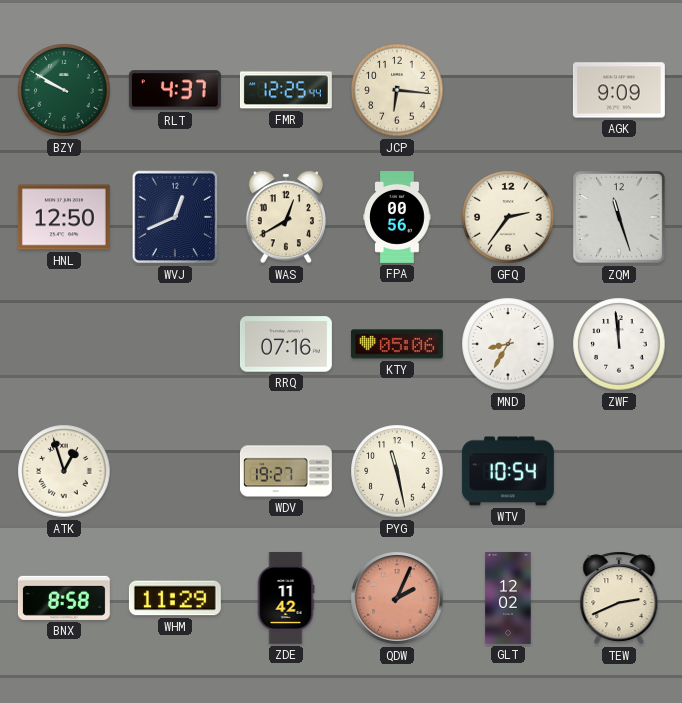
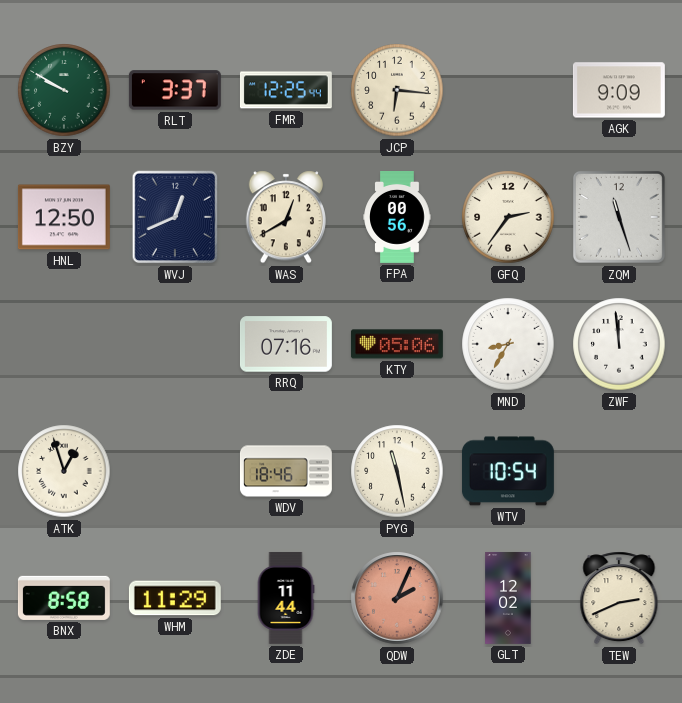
RLT: 4:37 -> 3:37
WDV: 19:27 -> 18:46
ZDE: 11:42 -> 11:44
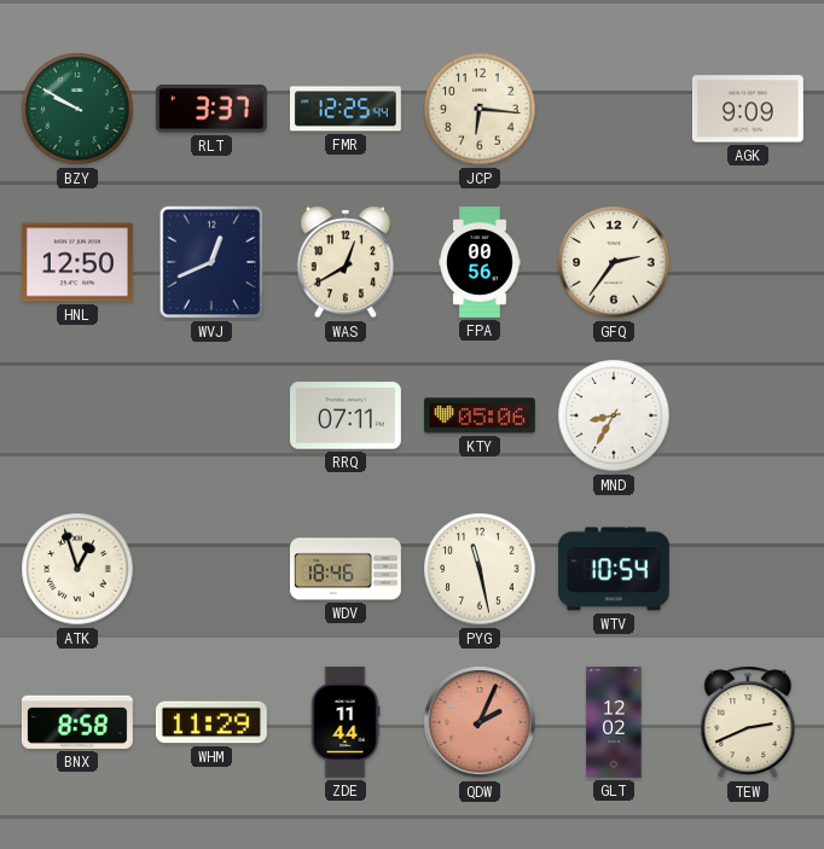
ZQM: 11:27 -> none
RRQ: 07:16 -> 07:11
ZWF: 11:59 -> none
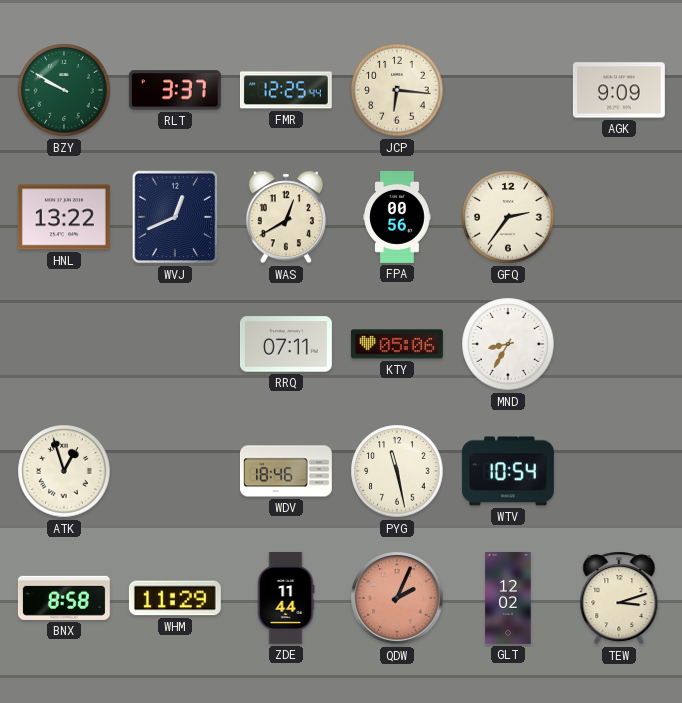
HNL: 12:50 -> 13:22
TEW: 2:41 -> 3:12
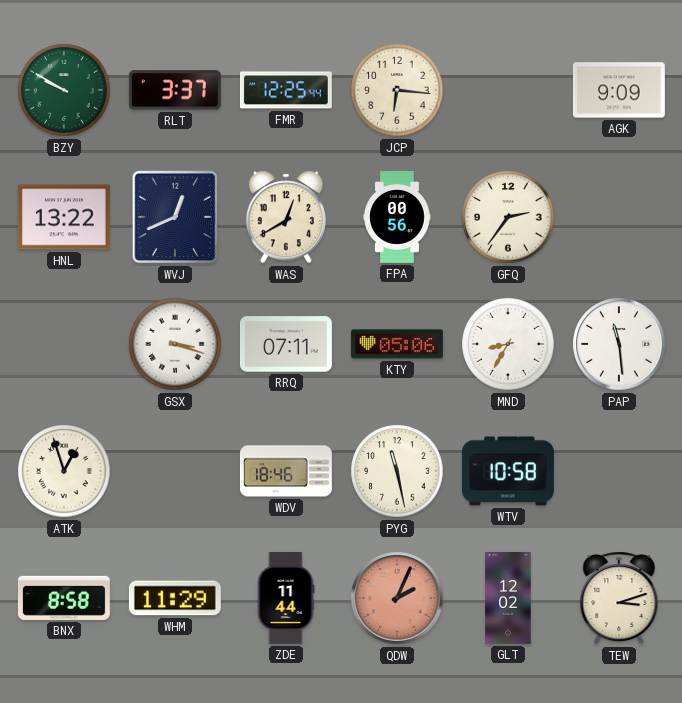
GSX: none -> 3:18
PAP: none -> 11:29
WTV: 10:54 -> 10:58
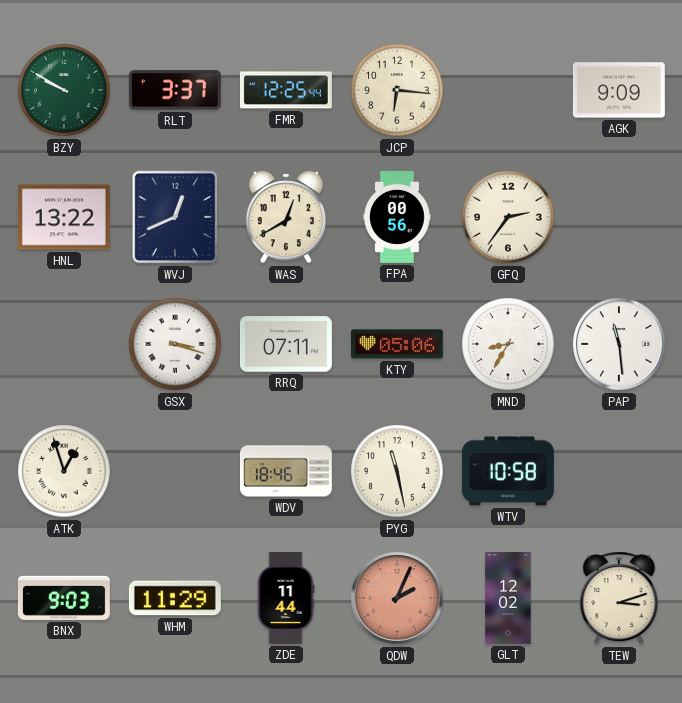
BNX: 8:58 -> 9:03
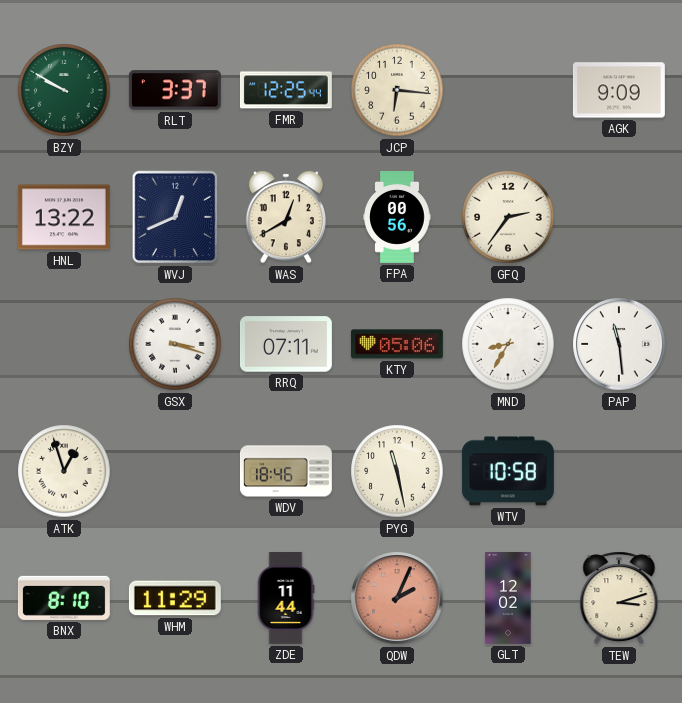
BNX: 9:03 -> 8:10
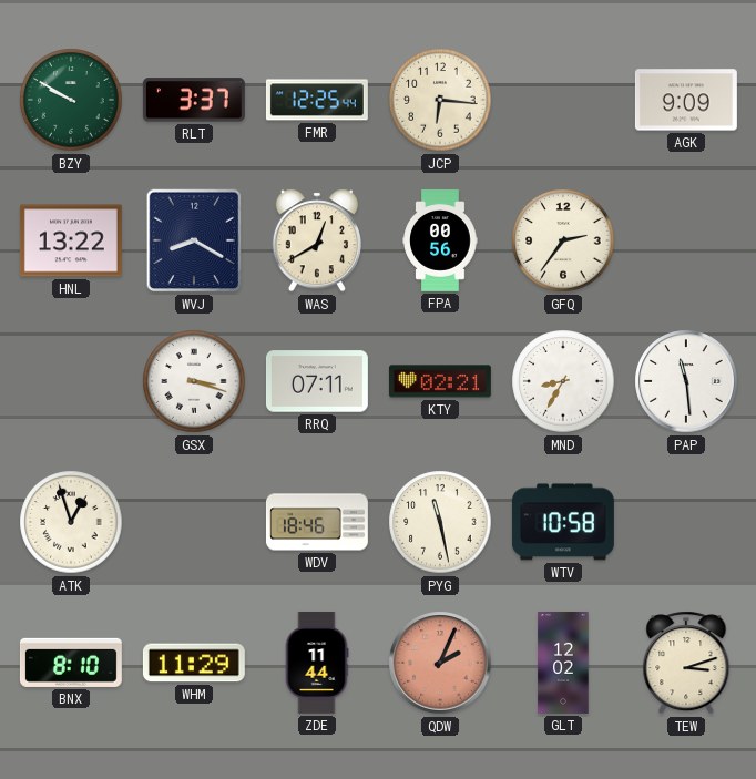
WVJ: 12:41 -> 8:20
KTY: 05:06 -> 02:21
